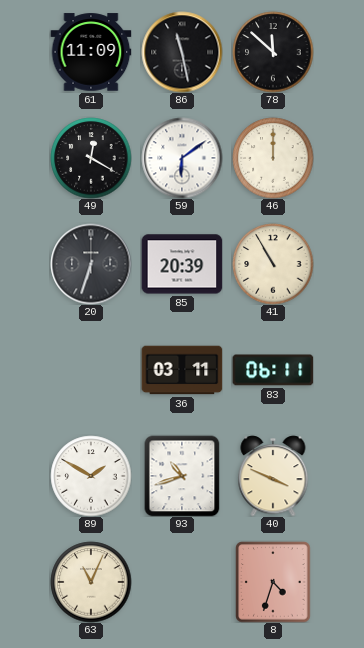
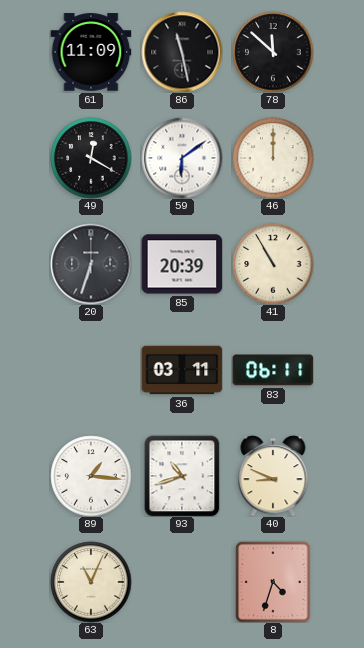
89: 1:50 -> 1:16
40: 3:49 -> 8:49
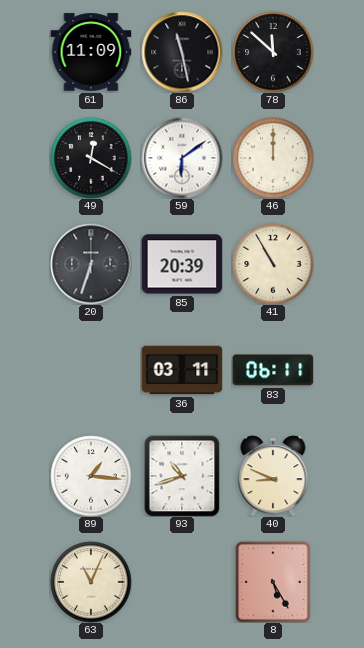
8: 4:33 -> 5:25
